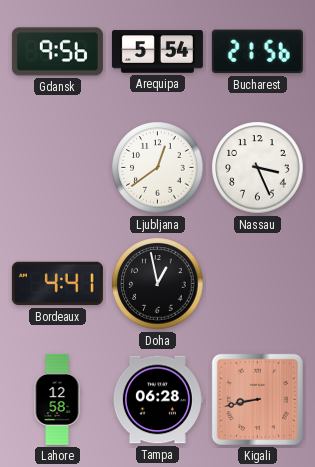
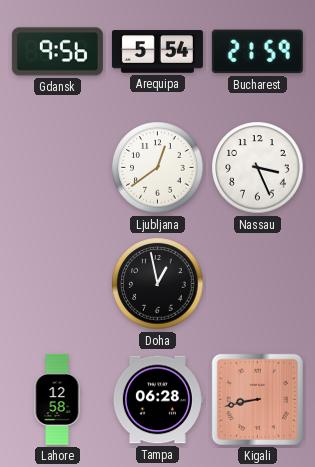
Bucharest: 21:56 -> 21:59
Bordeaux: 4:41 -> none
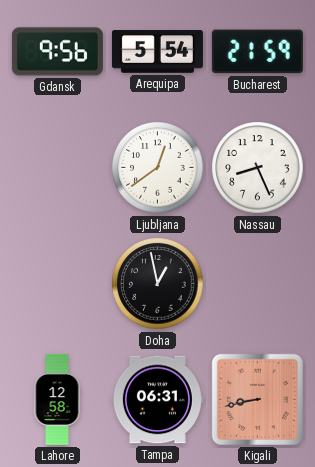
Nassau: 3:26 -> 8:26
Tampa: 06:28 -> 06:31
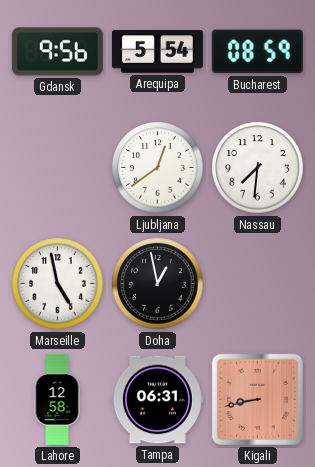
Bucharest: 21:59 -> 08:59
Nassau: 8:26 -> 7:31
Marseille: none -> 4:58
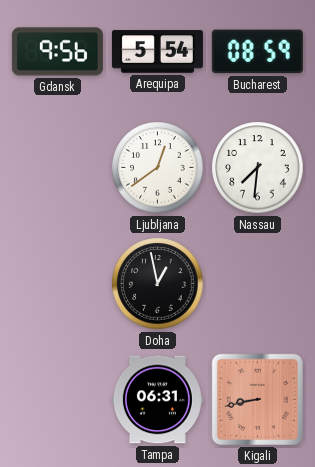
Marseille: 4:58 -> none
Lahore: 12:58 -> none
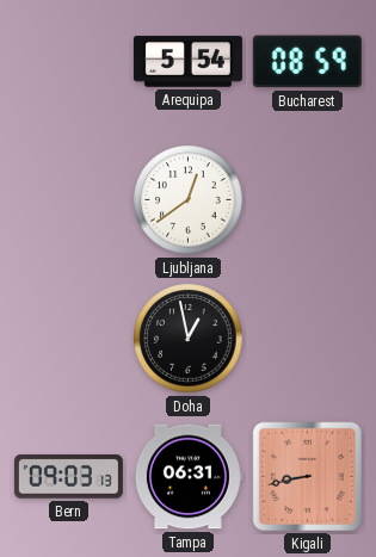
Gdansk: 9:56 -> none
Nassau: 7:31 -> none
Bern: none -> 09:03
